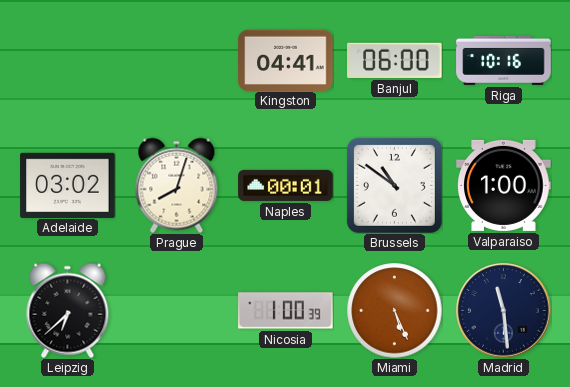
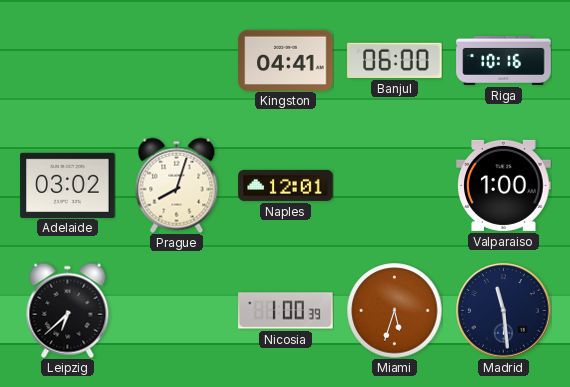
Naples: 00:01 -> 12:01
Brussels: 10:51 -> none
Miami: 5:26 -> 5:33
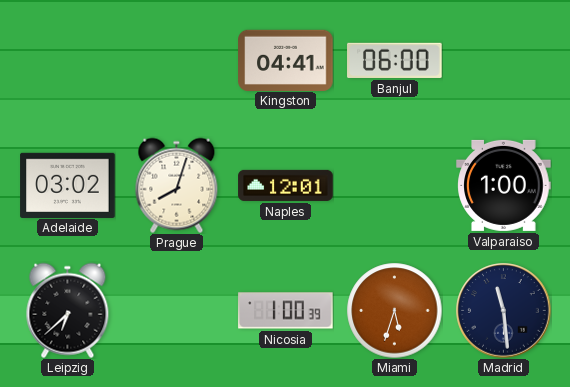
Riga: 10:16 -> none
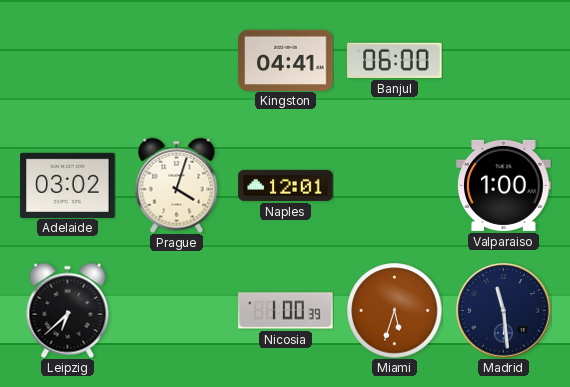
Prague: 8:03 -> 4:03
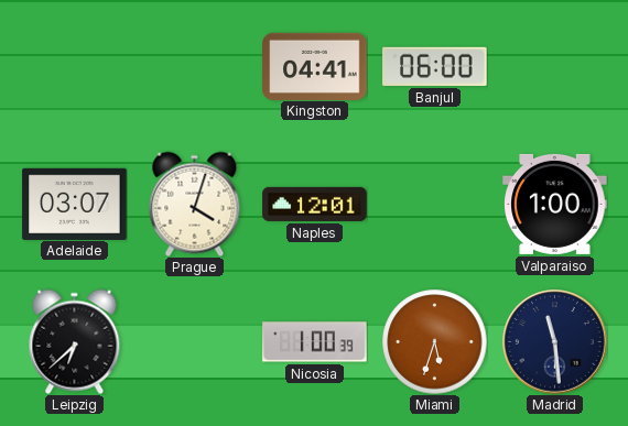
Adelaide: 03:02 -> 03:07
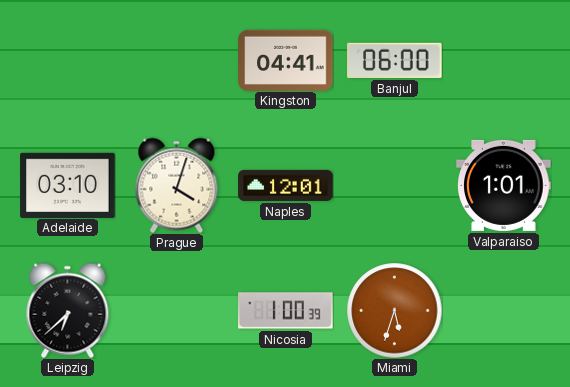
Adelaide: 03:07 -> 03:10
Valparaiso: 1:00 -> 1:01
Madrid: 11:29 -> none
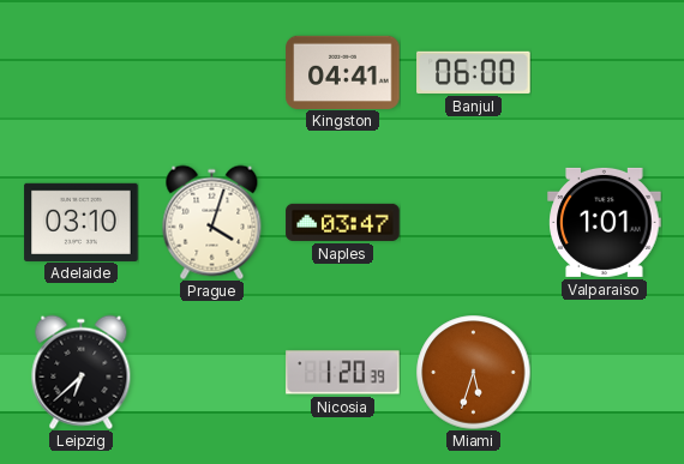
Naples: 12:01 -> 03:47
Nicosia: 1:00 -> 1:20
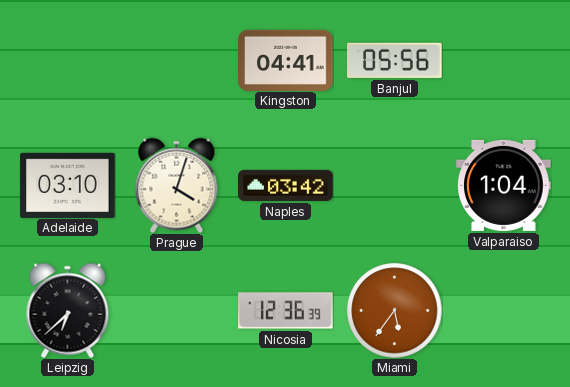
Banjul: 06:00 -> 05:56
Naples: 03:47 -> 03:42
Valparaiso: 1:01 -> 1:04
Nicosia: 1:20 -> 12:36
Miami: 5:33 -> 5:36
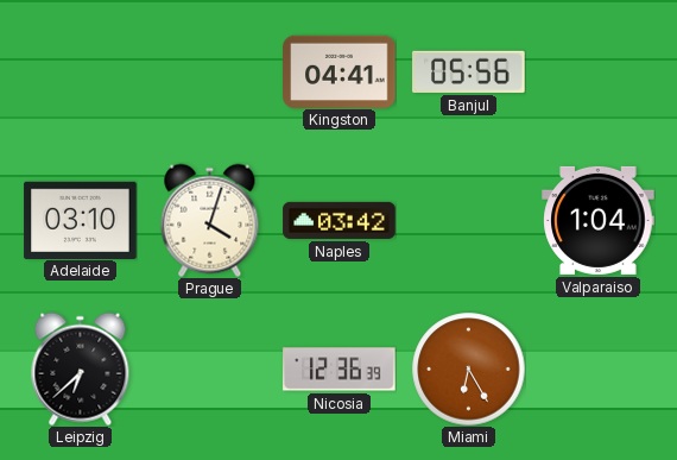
Miami: 5:36 -> 6:25
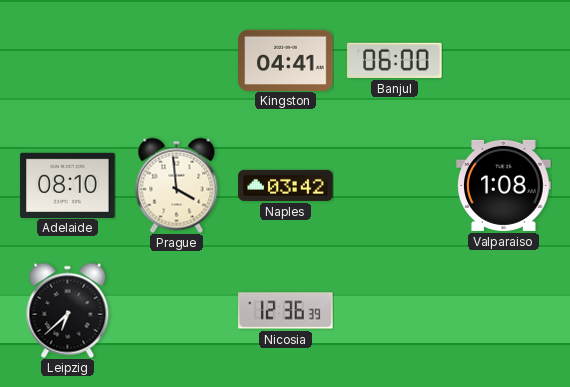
Banjul: 05:56 -> 06:00
Adelaide: 03:10 -> 08:10
Prague: 4:03 -> 3:59
Valparaiso: 1:04 -> 1:08
Miami: 6:25 -> none
